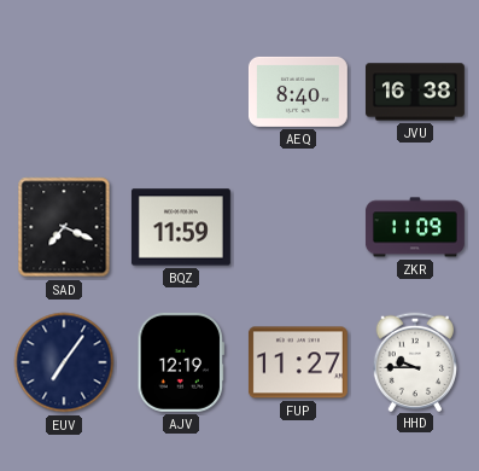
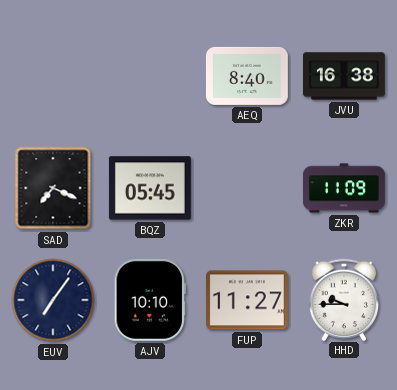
BQZ: 11:59 -> 05:45
AJV: 12:19 -> 10:10
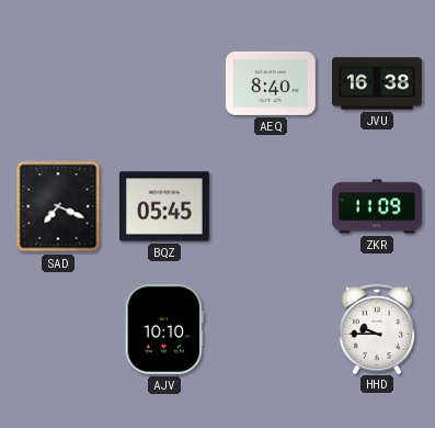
EUV: 7:06 -> none
FUP: 11:27 -> none
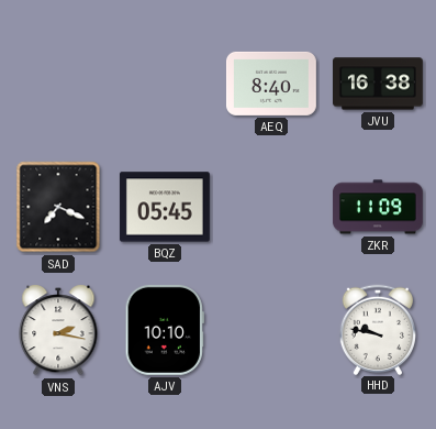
VNS: none -> 2:17
HHD: 9:45 -> 9:47
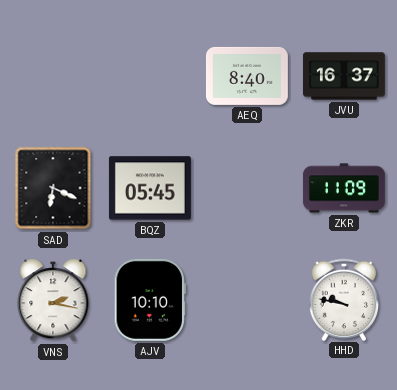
JVU: 16:38 -> 16:37
SAD: 7:19 -> 6:19
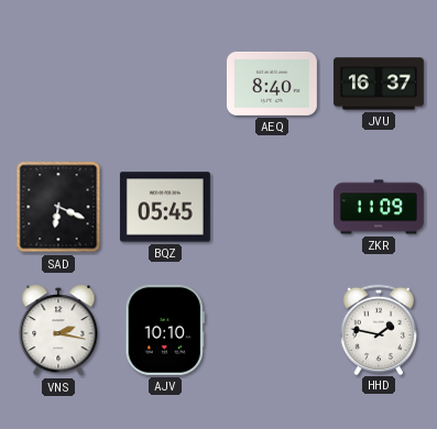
HHD: 9:47 -> 1:47
